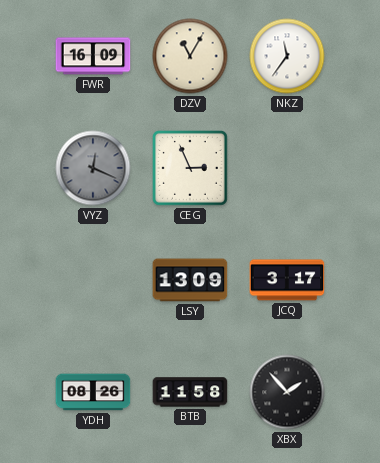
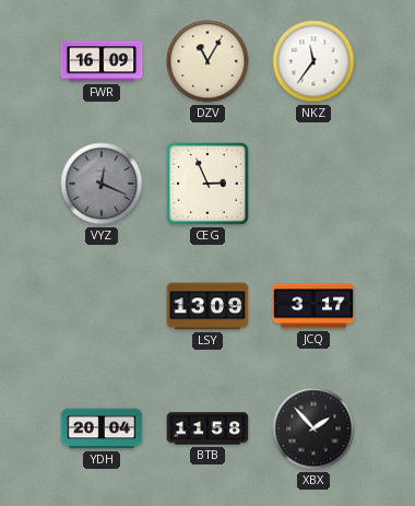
YDH: 08:26 -> 20:04
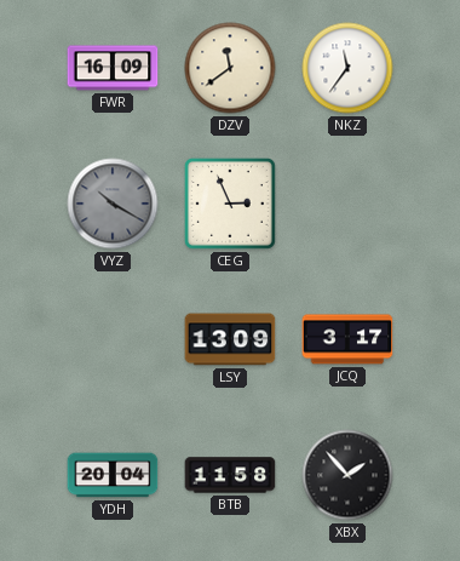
DZV: 11:05 -> 11:39
VYZ: 12:19 -> 10:20
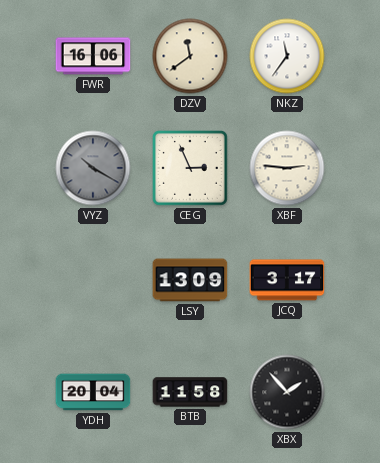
FWR: 16:09 -> 16:06
XBF: none -> 2:46
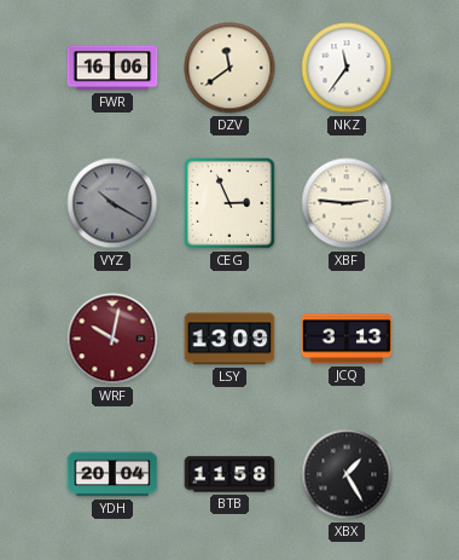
WRF: none -> 10:02
JCQ: 3:17 -> 3:13
XBX: 1:53 -> 1:25
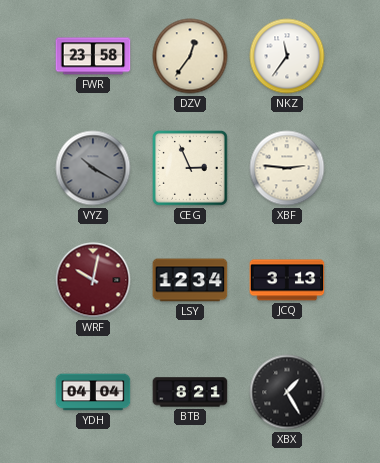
FWR: 16:06 -> 23:58
DZV: 11:39 -> 12:36
LSY: 13:09 -> 12:34
YDH: 20:04 -> 04:04
BTB: 11:58 -> 8:21
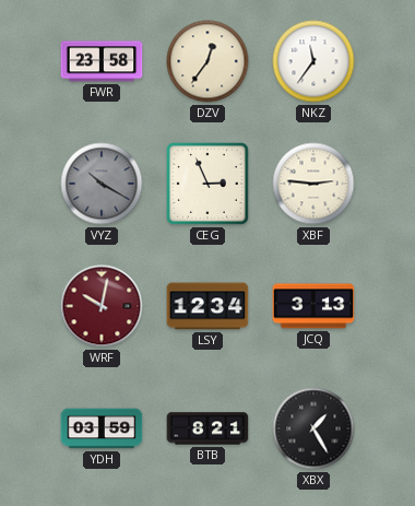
YDH: 04:04 -> 03:59
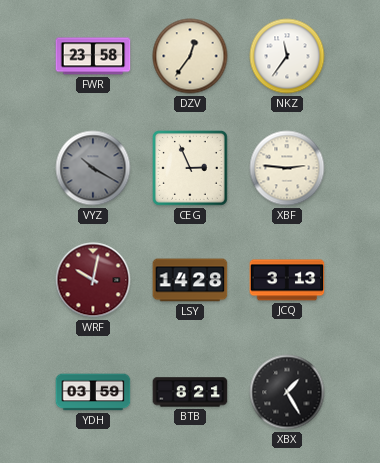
LSY: 12:34 -> 14:28
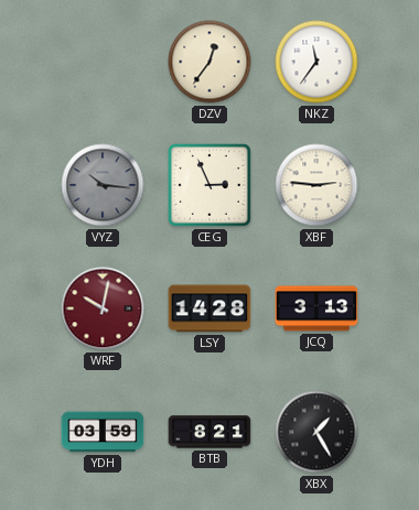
FWR: 23:58 -> none
VYZ: 10:20 -> 10:16
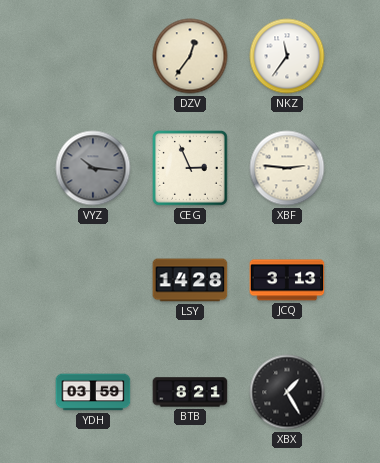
WRF: 10:02 -> none
